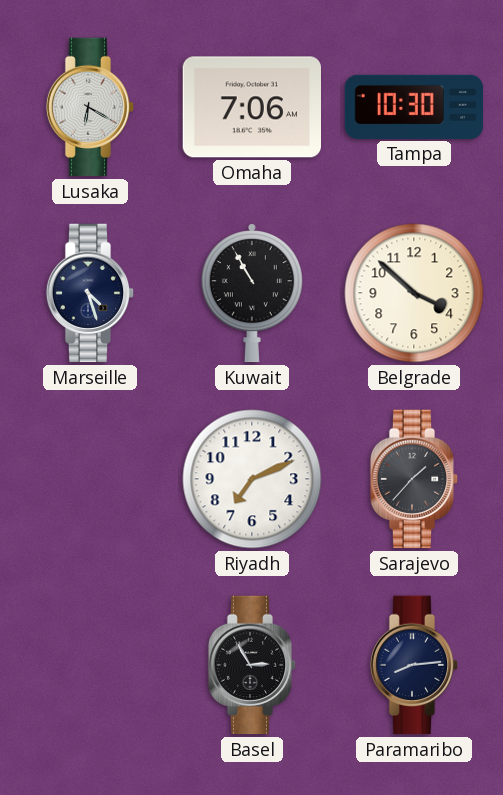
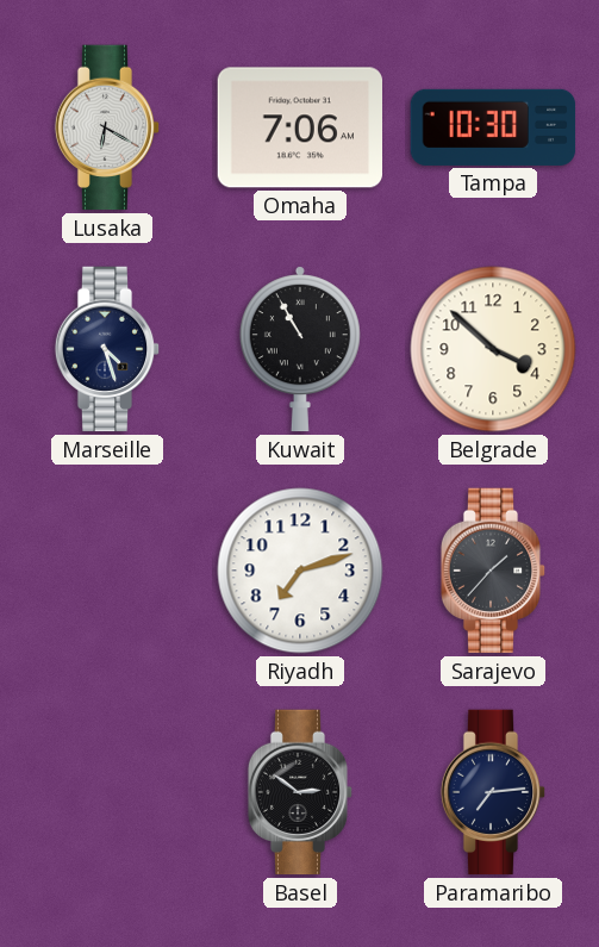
Riyadh: 7:11 -> 7:12
Basel: 2:55 -> 2:51
Paramaribo: 8:14 -> 7:14
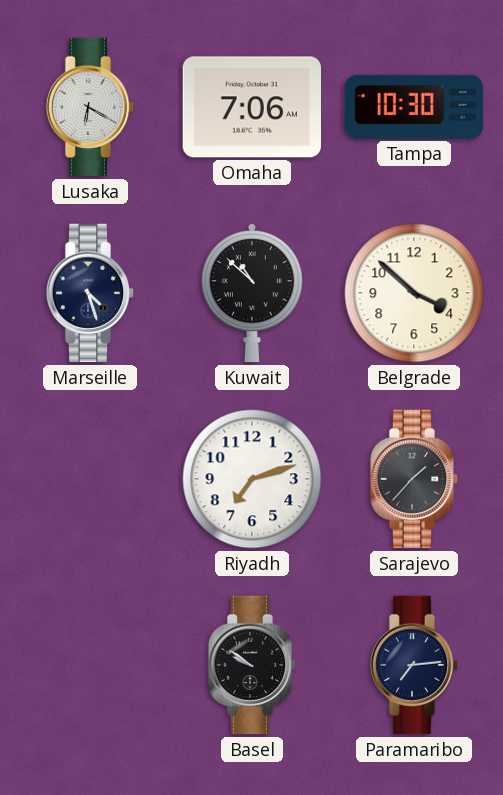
Kuwait: 10:55 -> 10:52
Basel: 2:51 -> 9:51
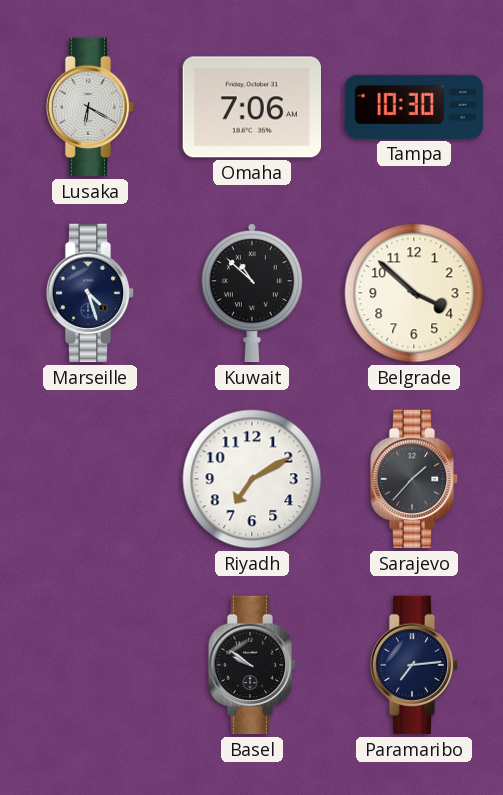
Riyadh: 7:12 -> 7:10
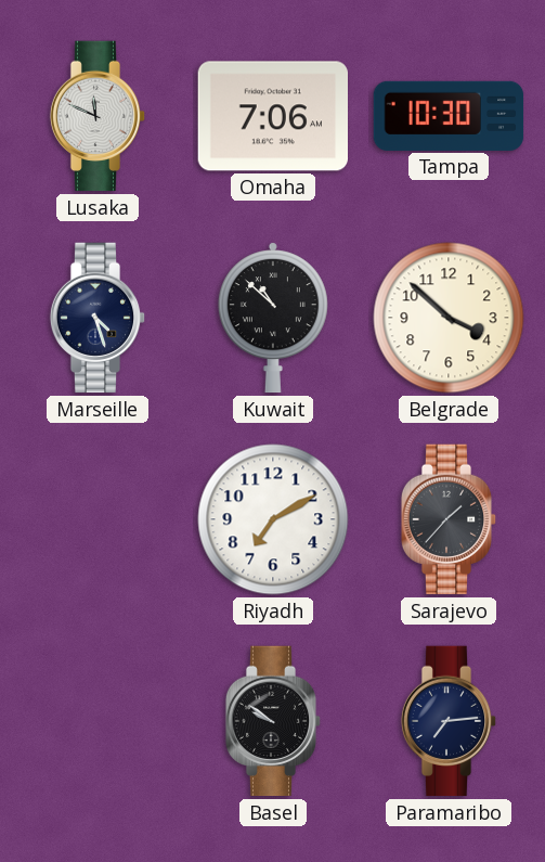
Lusaka: 6:20 -> 11:49
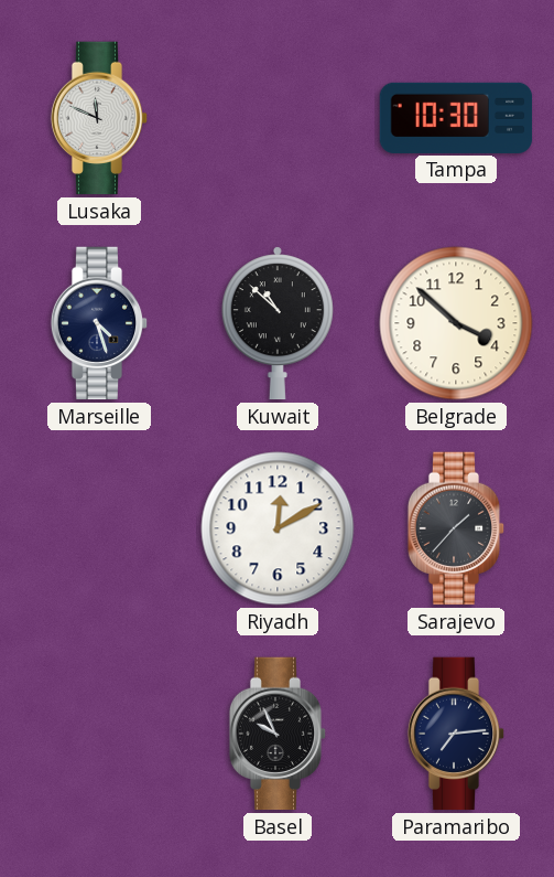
Omaha: 7:06 -> none
Riyadh: 7:10 -> 12:10
Basel: 9:51 -> 9:56
